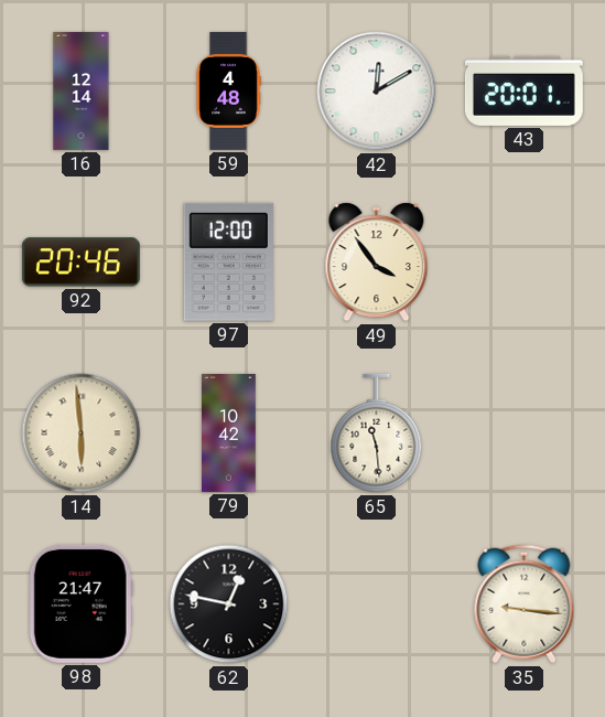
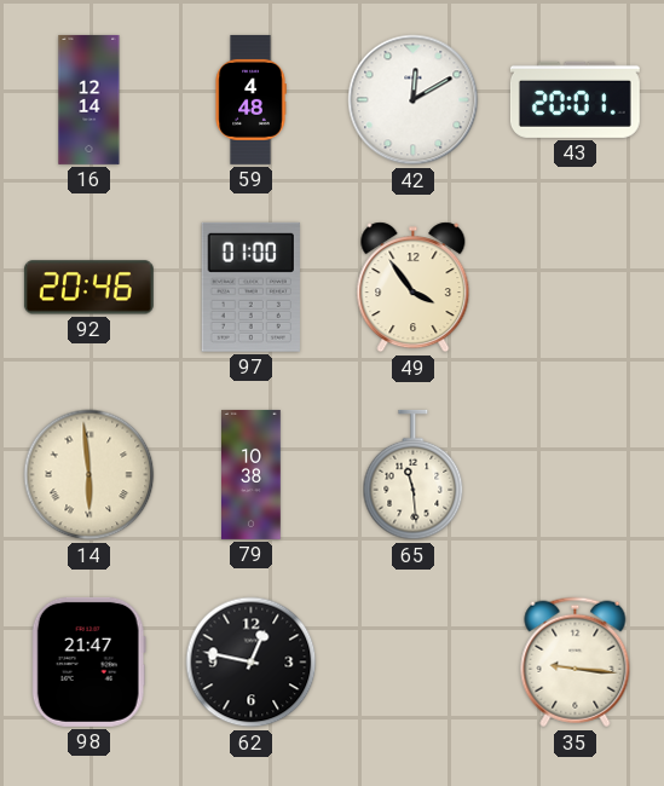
97: 12:00 -> 01:00
79: 10:42 -> 10:38
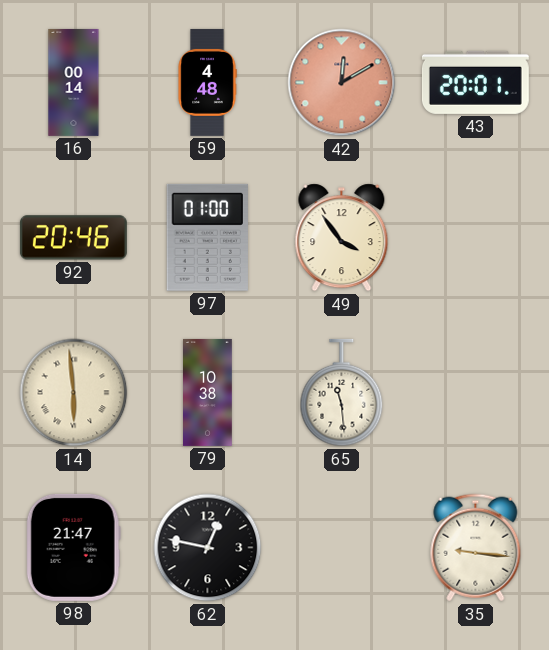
16: 12:14 -> 00:14
42 dial: white -> salmon
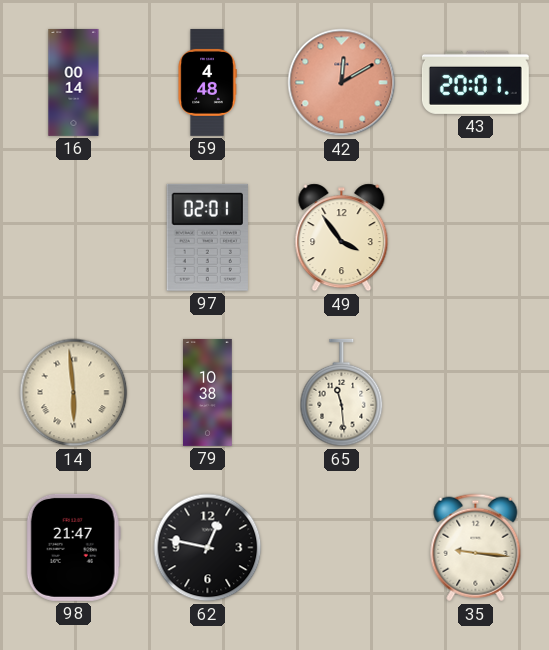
92: 20:46 -> none
97: 01:00 -> 02:01
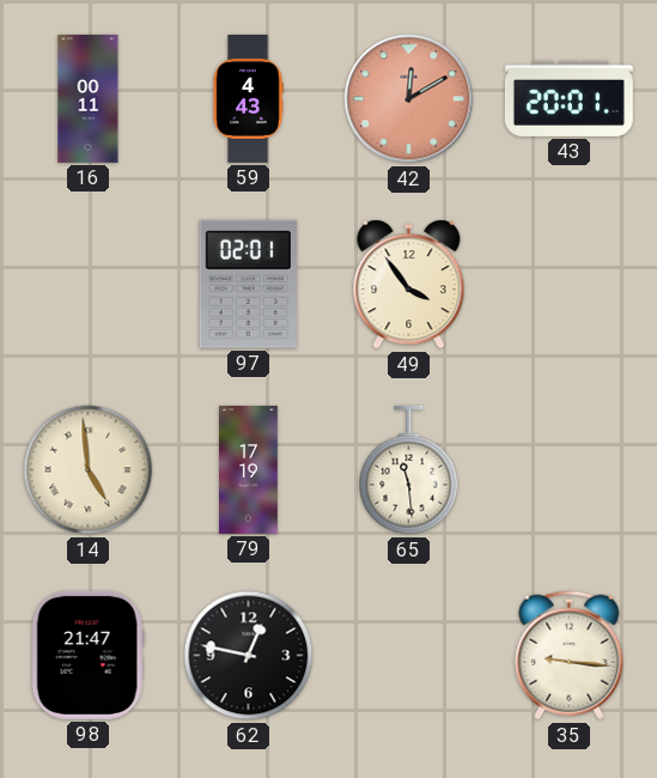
16: 00:14 -> 00:11
59: 4:48 -> 4:43
14: 5:59 -> 4:59
79: 10:38 -> 17:19
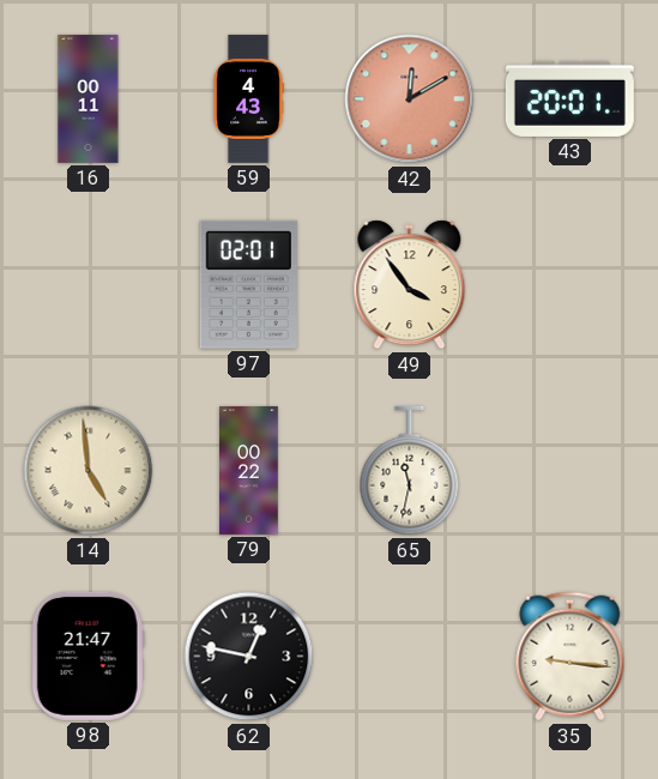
79: 17:19 -> 00:22
65: 11:29 -> 11:32
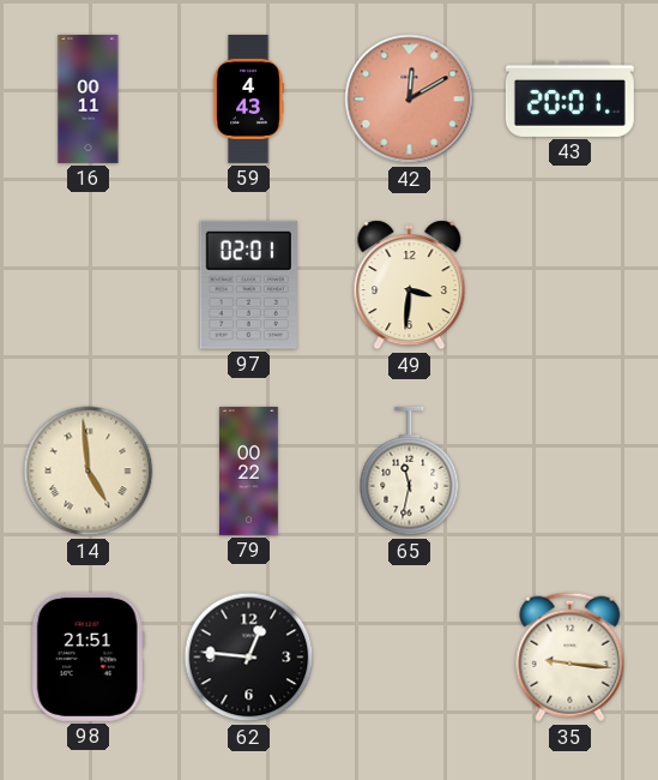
49: 3:54 -> 3:31
98: 21:47 -> 21:51
62: 12:47 -> 12:46
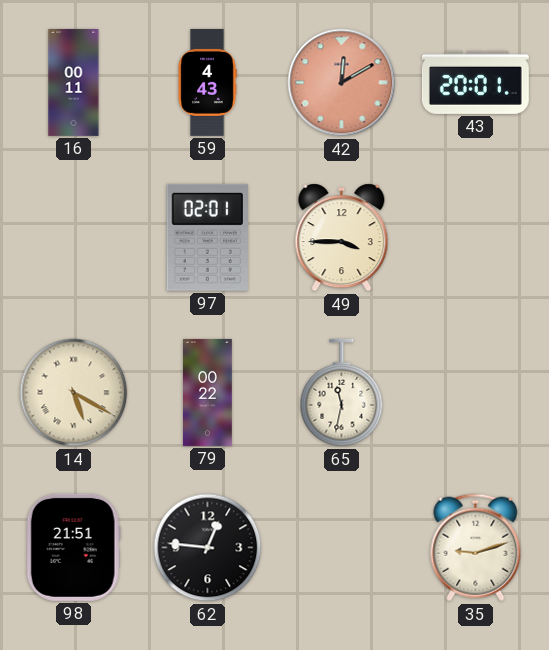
49: 3:31 -> 3:45
14: 4:59 -> 5:20
35: 9:16 -> 9:12
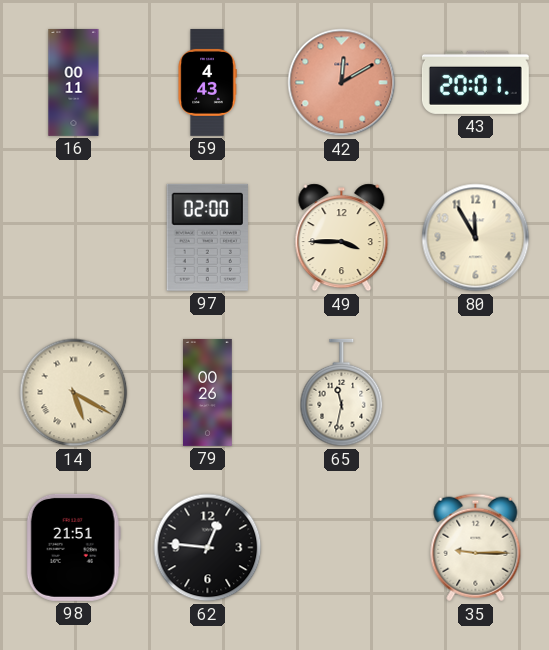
97: 02:01 -> 02:00
80: none -> 11:55
79: 00:22 -> 00:26
35: 9:12 -> 9:15
